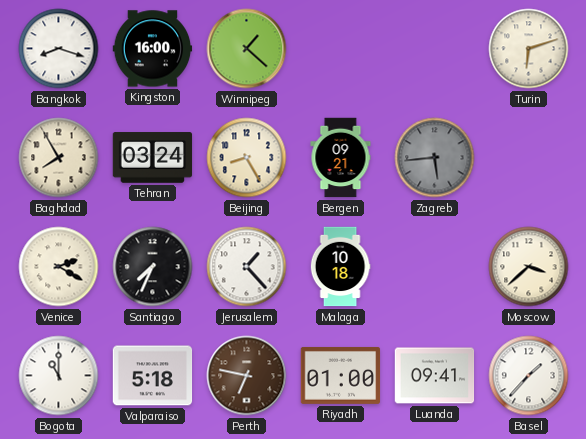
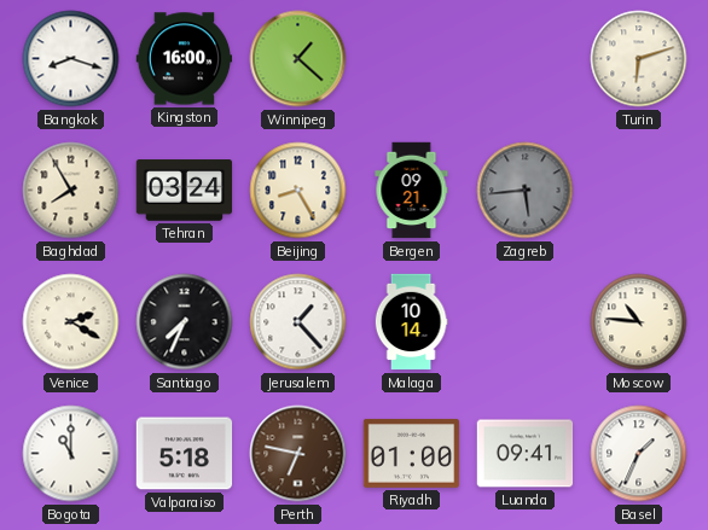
Malaga: 10:18 -> 10:14
Moscow: 3:38 -> 10:46
Basel: 1:37 -> 1:34
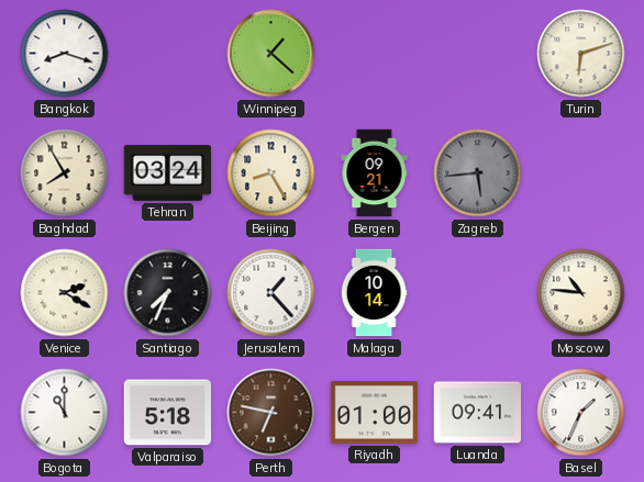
Kingston: 16:00 -> none
